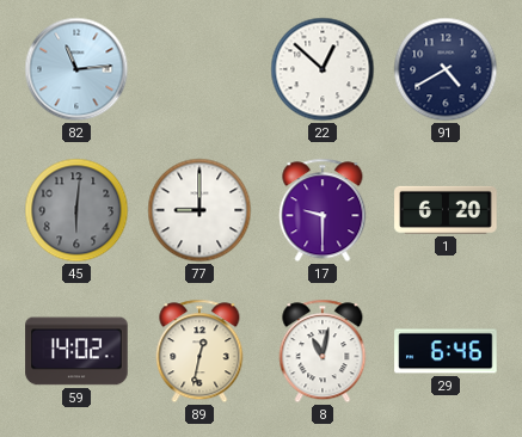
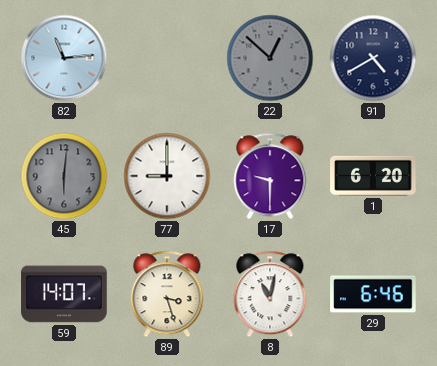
22 dial: white -> grey
59: 14:02 -> 14:07
89: 12:32 -> 3:27
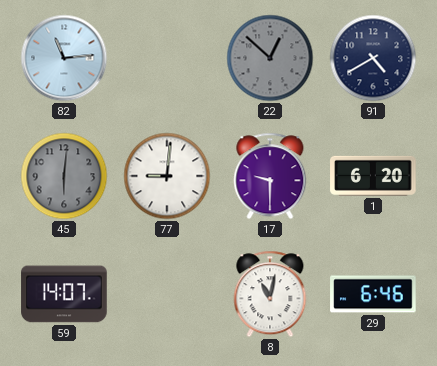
77: 9:00 -> 9:01
89: 3:27 -> none
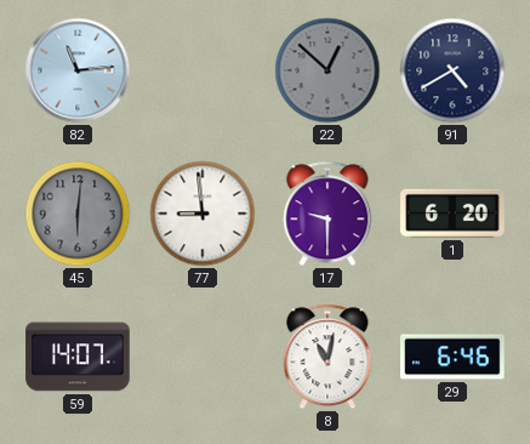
77: 9:01 -> 8:59
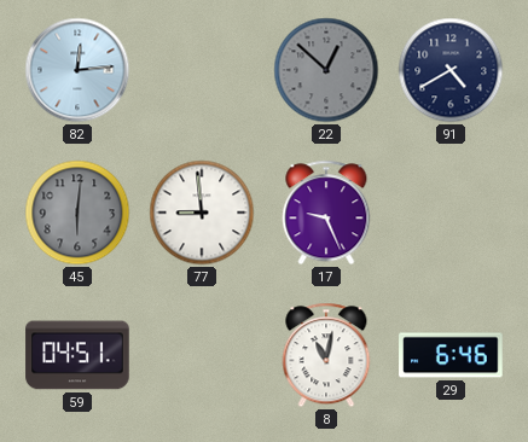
82: 11:14 -> 12:14
17: 9:30 -> 9:26
1: 6:20 -> none
59: 14:07 -> 04:51
